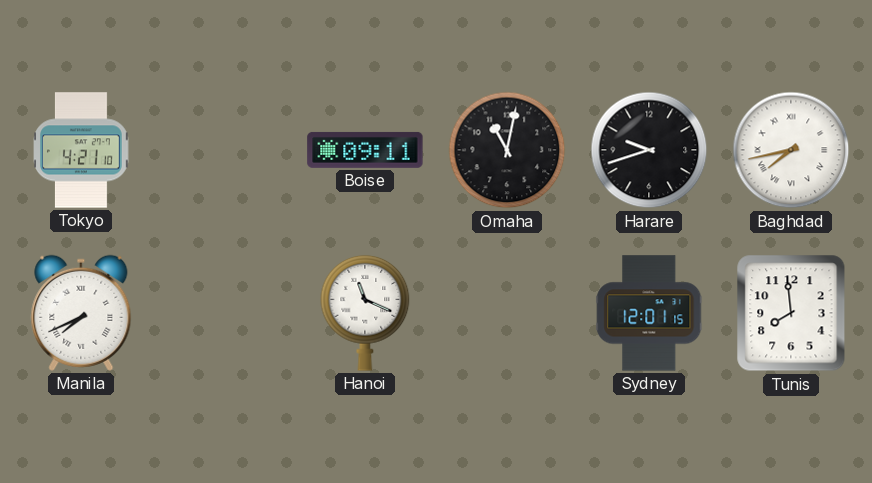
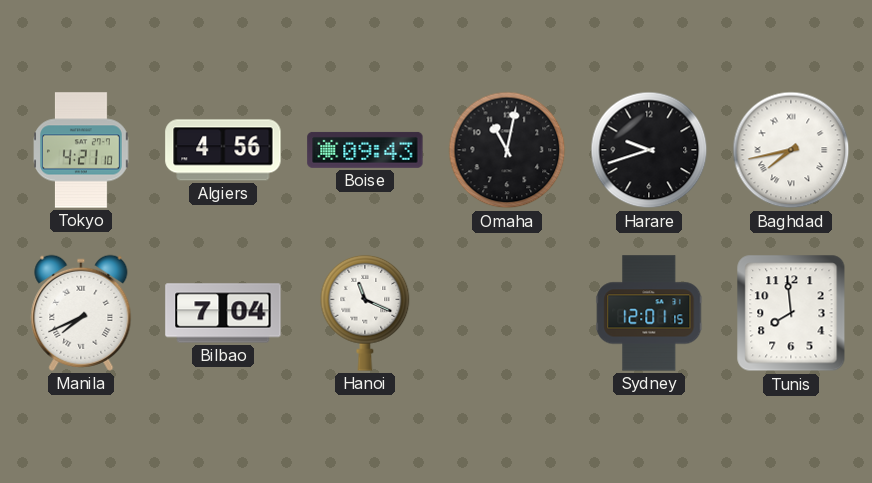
Algiers: none -> 4:56
Boise: 09:11 -> 09:43
Bilbao: none -> 7:04
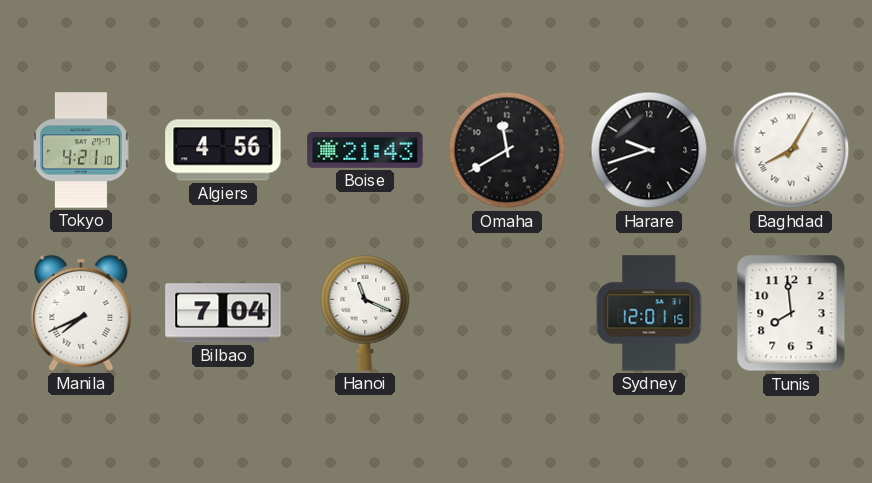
Boise: 09:43 -> 21:43
Omaha: 11:02 -> 11:40
Baghdad: 7:43 -> 8:05
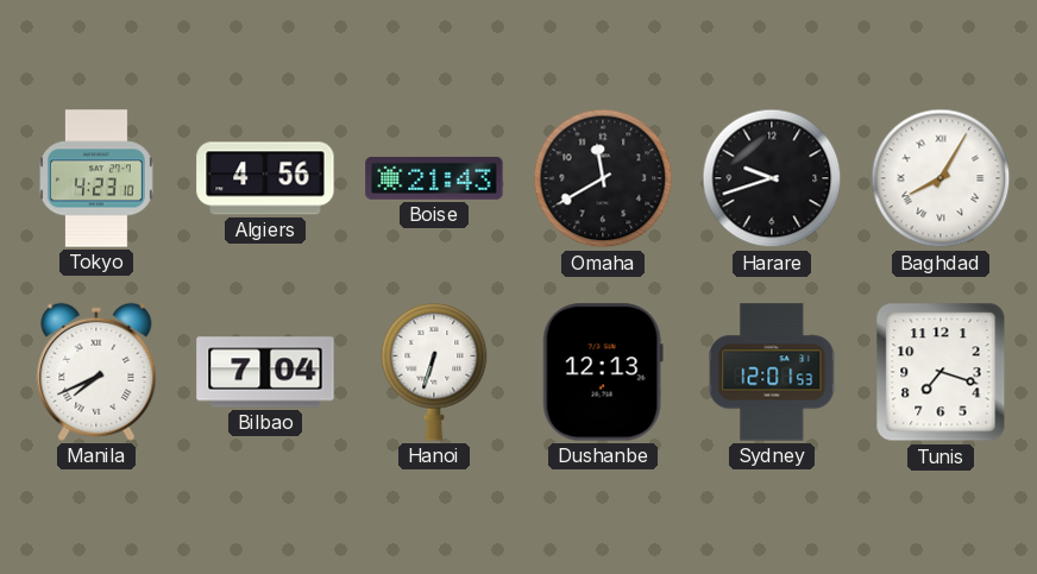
Tokyo: 4:21 -> 4:23
Hanoi: 11:19 -> 6:33
Dushanbe: none -> 12:13
Sydney: 12:01:15 -> 12:01:53
Tunis: 7:59 -> 7:18
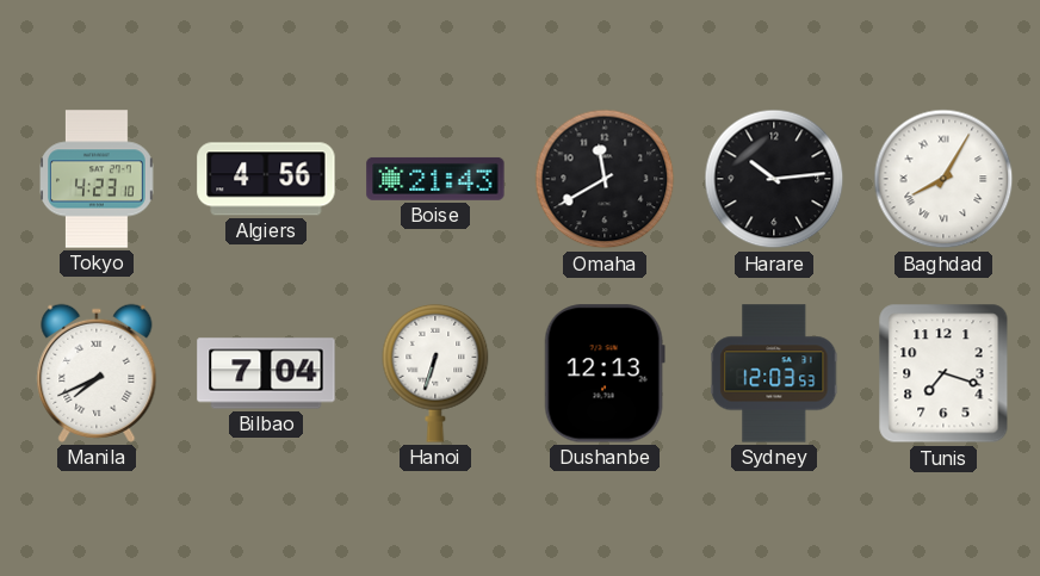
Harare: 9:42 -> 10:14
Sydney: 12:01 -> 12:03
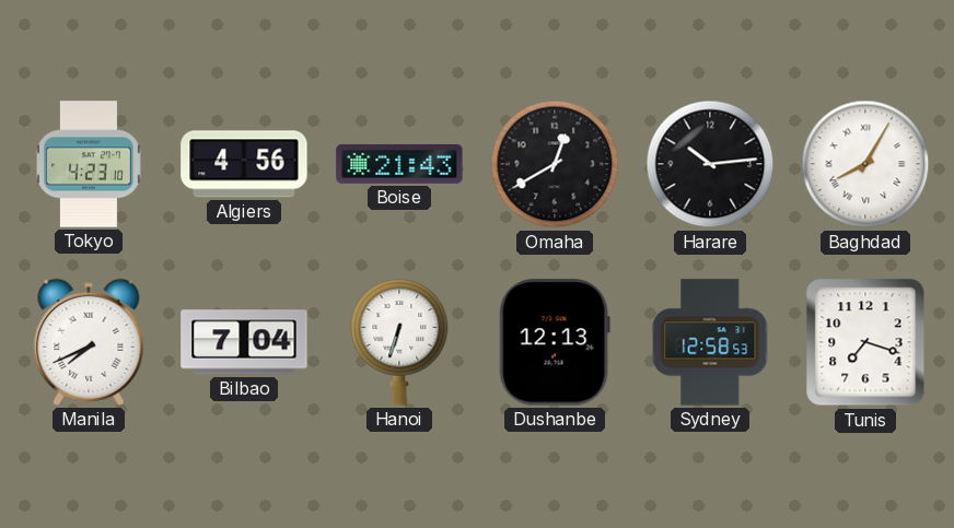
Omaha: 11:40 -> 12:40
Sydney: 12:03 -> 12:58
